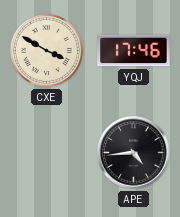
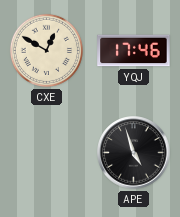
CXE: 3:50 -> 12:50
APE: 4:44 -> 4:57
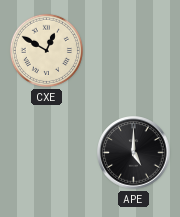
YQJ: 17:46 -> none
APE: 4:57 -> 5:00
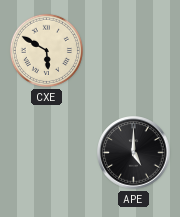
CXE: 12:50 -> 5:50
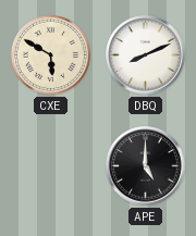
DBQ: none -> 8:11
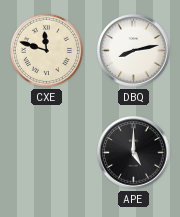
CXE: 5:50 -> 11:48
DBQ: 8:11 -> 8:13
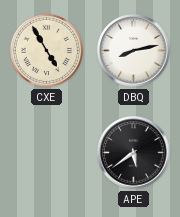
CXE: 11:48 -> 4:55
APE: 5:00 -> 5:39
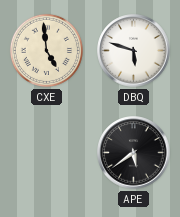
CXE: 4:55 -> 4:59
DBQ: 8:13 -> 5:48
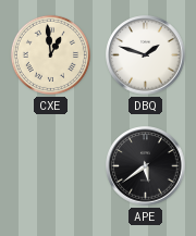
CXE: 4:59 -> 12:59
DBQ: 5:48 -> 1:48
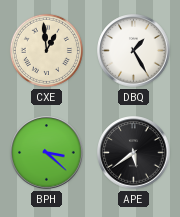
DBQ: 1:48 -> 1:25
BPH: none -> 3:22
